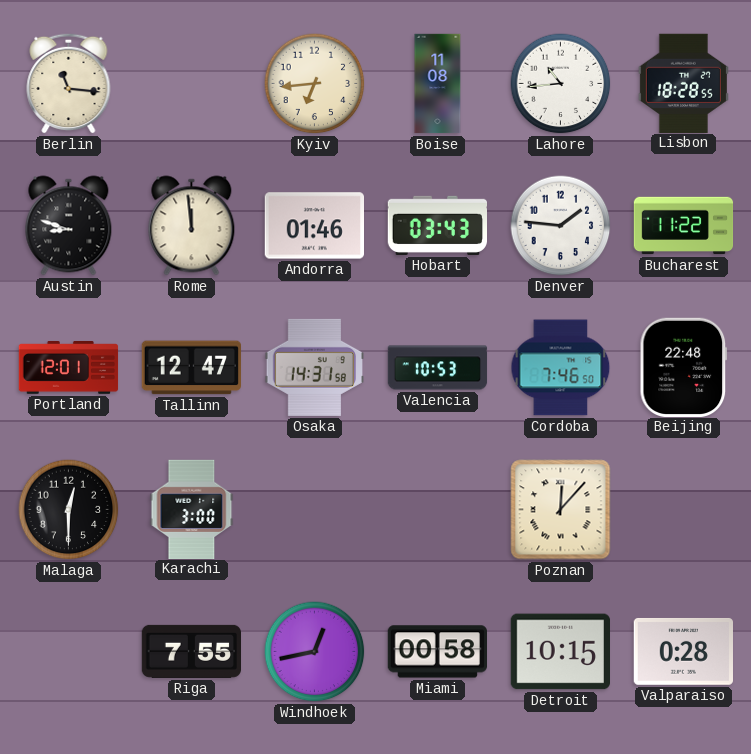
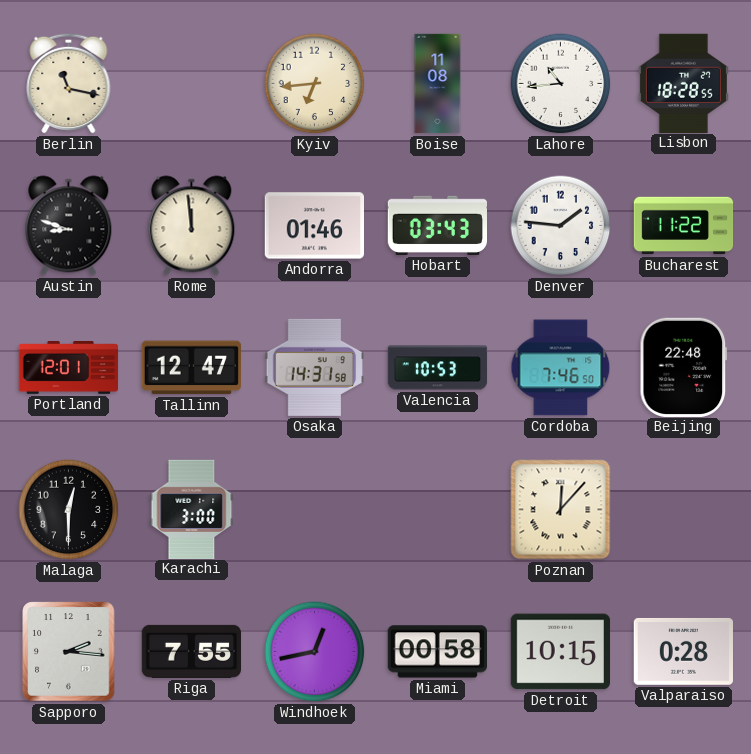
Berlin: 11:16 -> 11:17
Sapporo: none -> 2:16
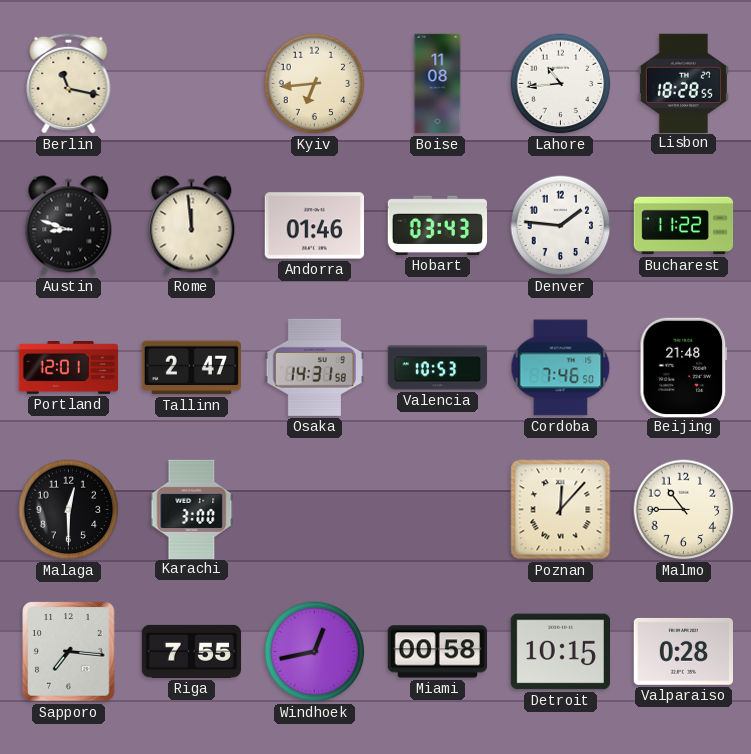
Tallinn: 12:47 -> 2:47
Beijing: 22:48 -> 21:48
Malmo: none -> 10:45
Sapporo: 2:16 -> 7:16
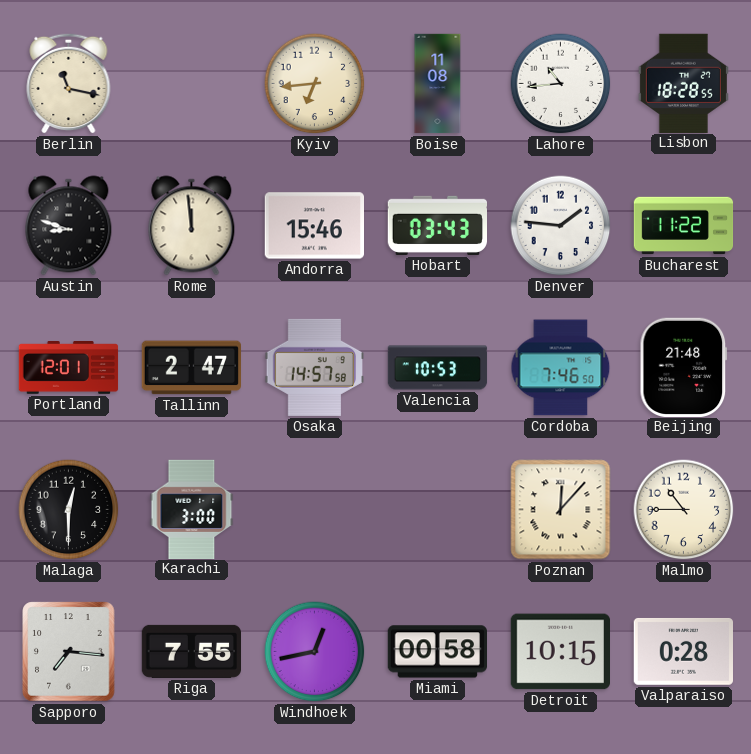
Andorra: 01:46 -> 15:46
Osaka: 14:31 -> 14:57
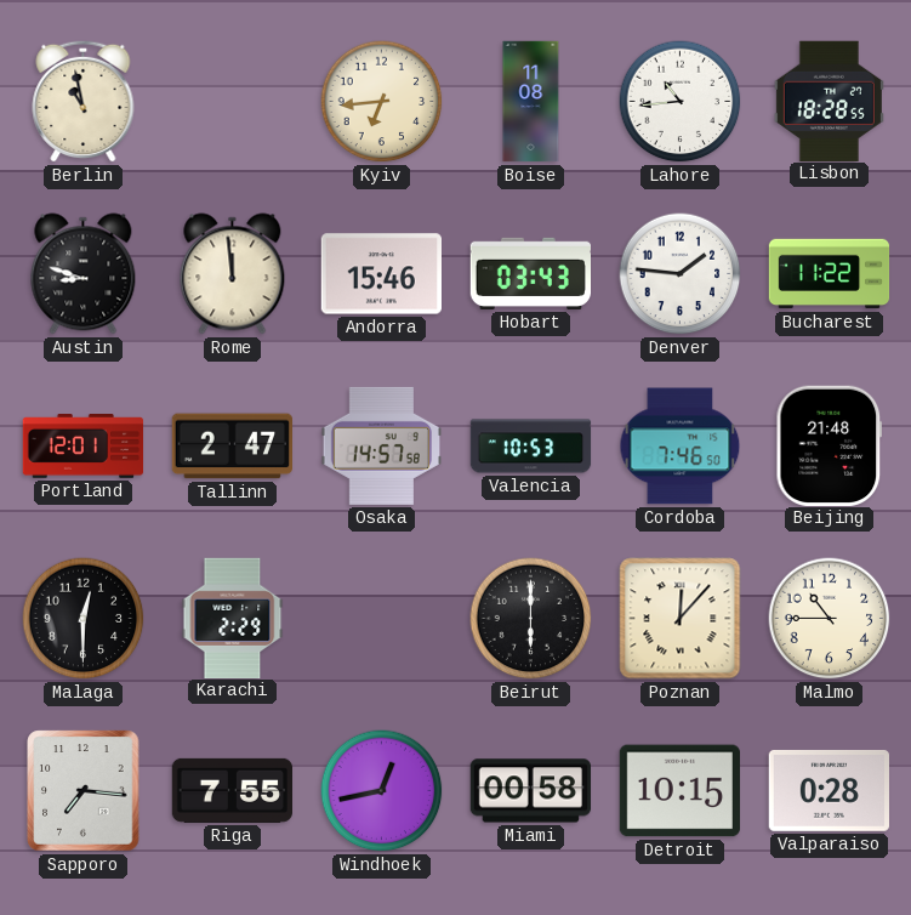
Berlin: 11:17 -> 10:58
Karachi: 3:00 -> 2:29
Beirut: none -> 6:00
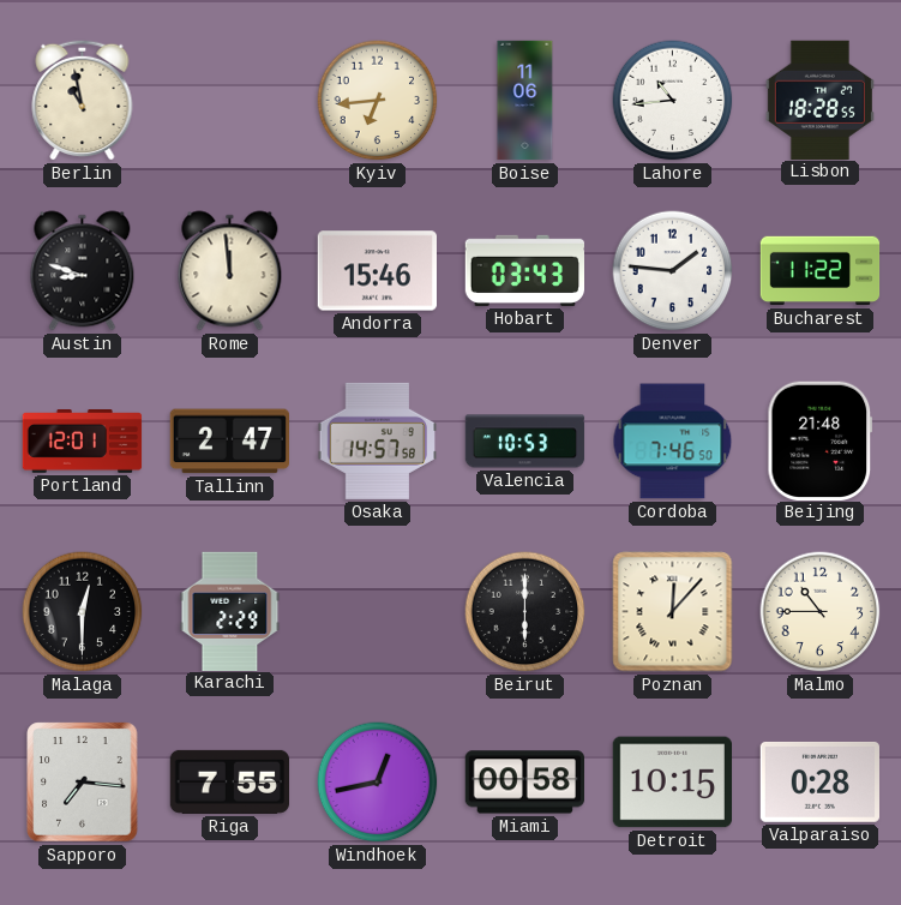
Boise: 11:08 -> 11:06
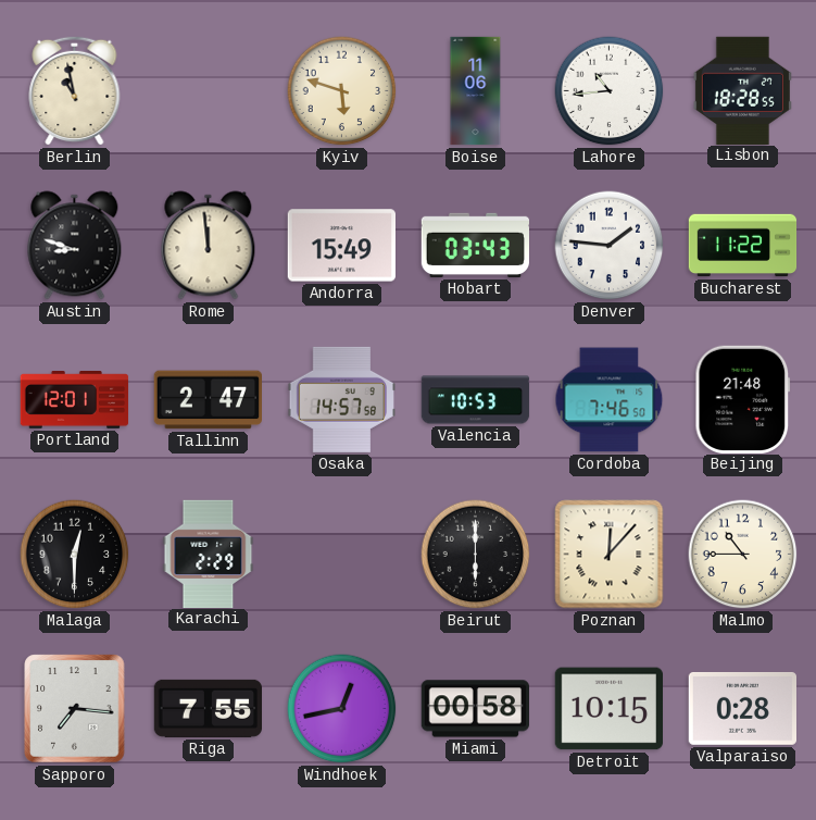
Kyiv: 6:44 -> 5:48
Andorra: 15:46 -> 15:49
